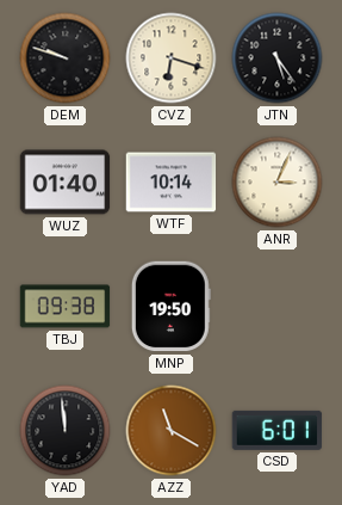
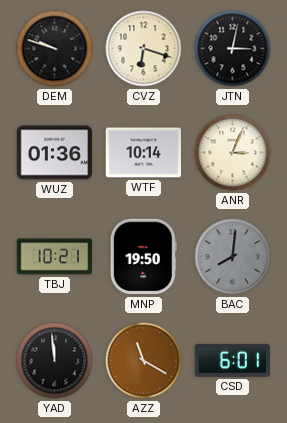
JTN: 5:24 -> 3:02
WUZ: 01:40 -> 01:36
TBJ: 09:38 -> 10:21
BAC: none -> 8:01
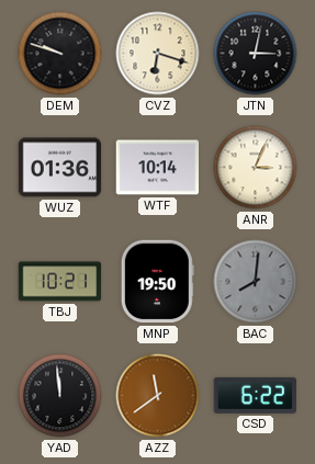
AZZ: 11:20 -> 11:39
CSD: 6:01 -> 6:22
